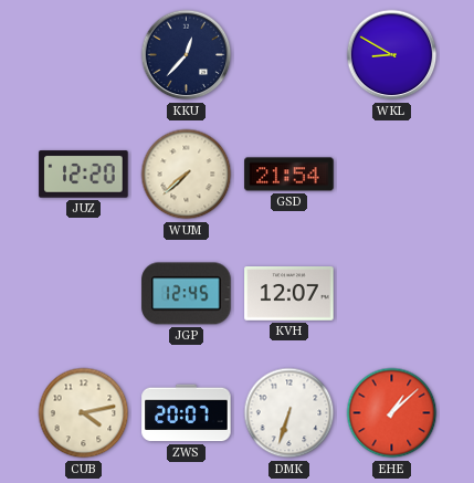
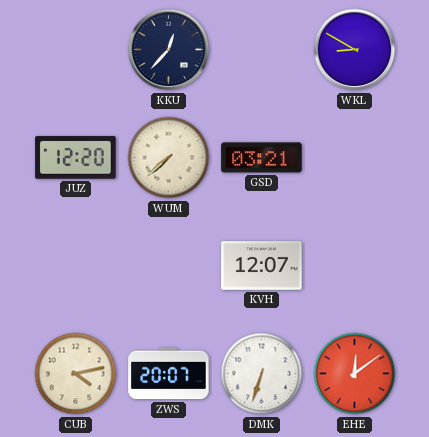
GSD: 21:54 -> 03:21
JGP: 12:45 -> none
EHE: 1:08 -> 12:09
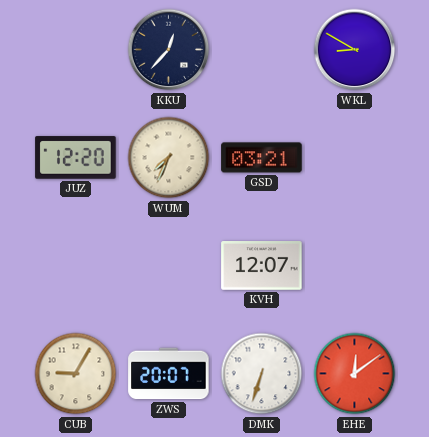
WUM: 7:38 -> 7:34
CUB: 4:13 -> 9:05
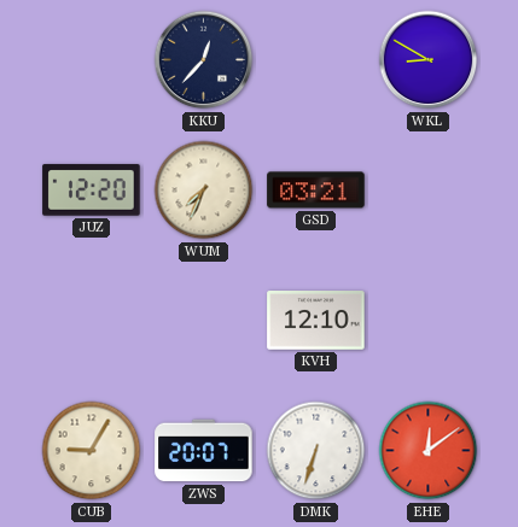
KVH: 12:07 -> 12:10
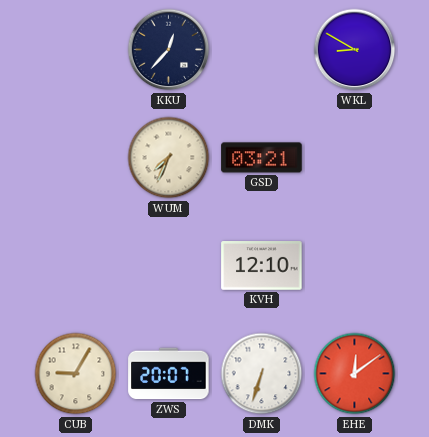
JUZ: 12:20 -> none
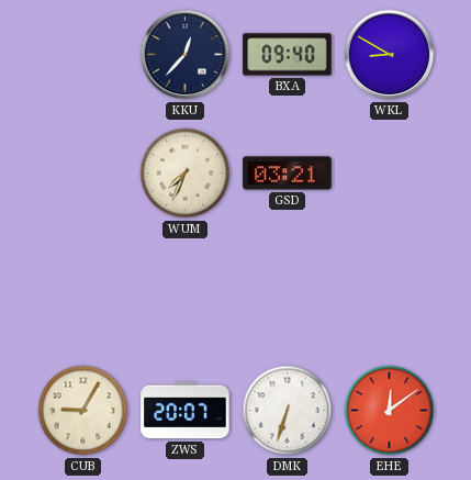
BXA: none -> 09:40
KVH: 12:10 -> none
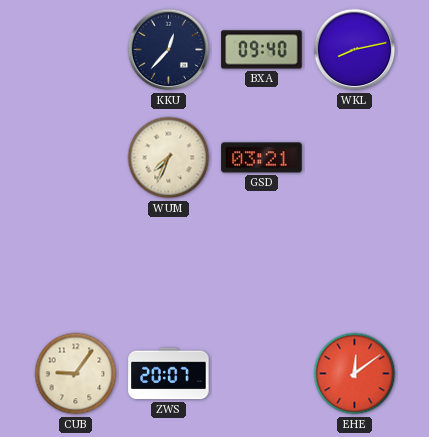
WKL: 8:50 -> 8:13
CUB: 9:05 -> 9:06
DMK: 6:33 -> none
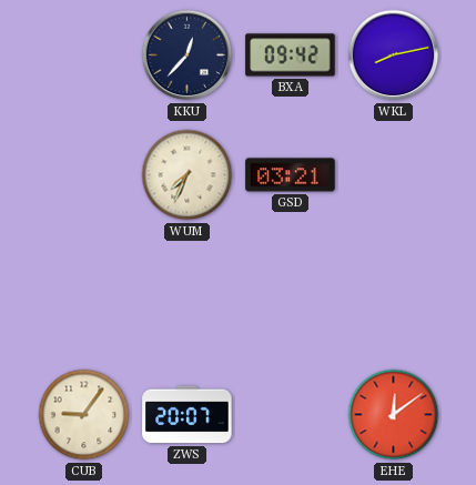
BXA: 09:40 -> 09:42
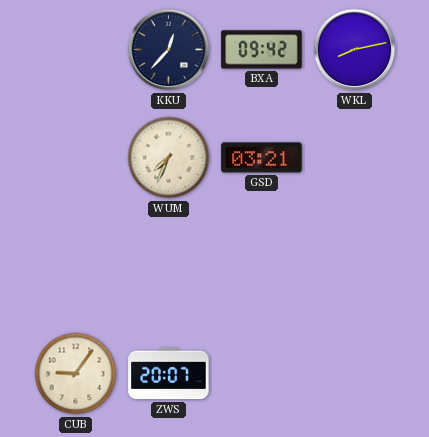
EHE: 12:09 -> none
